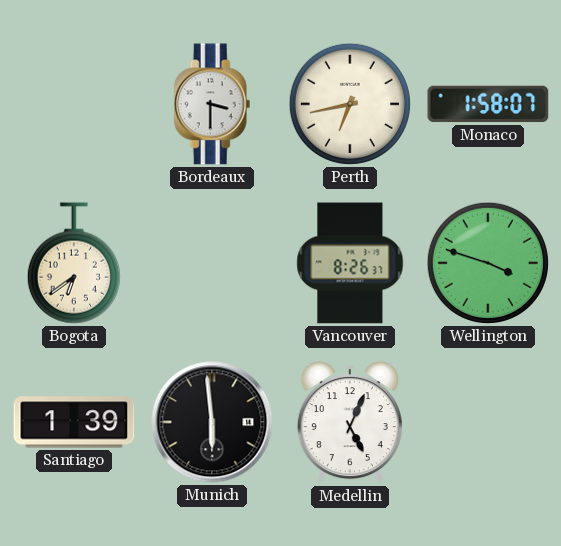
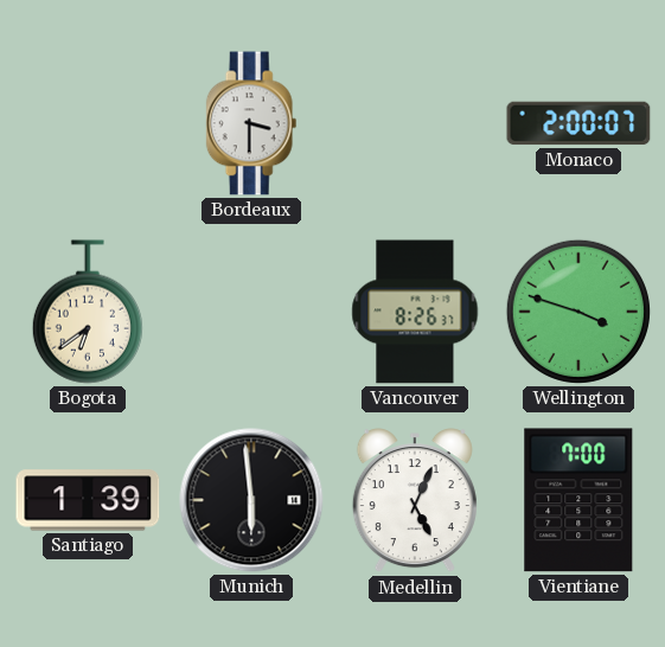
Perth: 6:43 -> none
Monaco: 1:58 -> 2:00
Vientiane: none -> 7:00
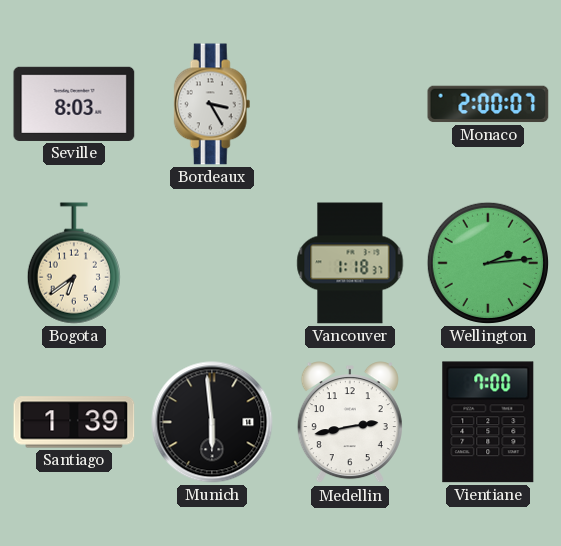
Seville: none -> 8:03
Bordeaux: 3:30 -> 3:25
Vancouver: 8:26 -> 1:18
Wellington: 3:48 -> 2:14
Medellin: 5:04 -> 2:43
